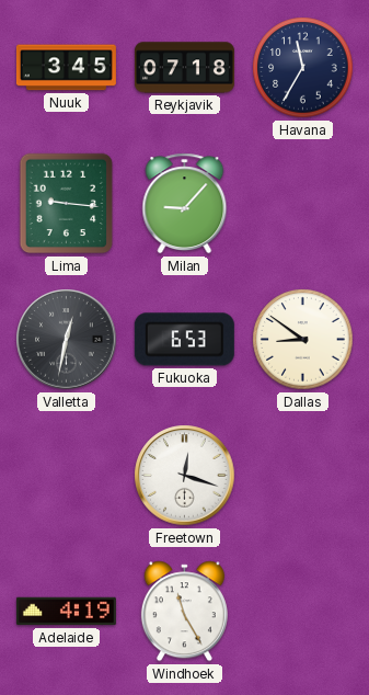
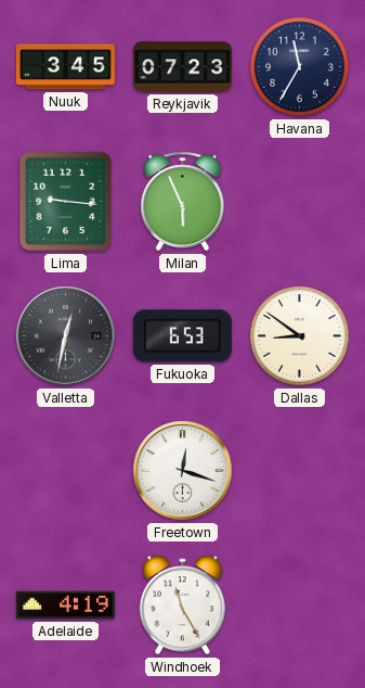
Reykjavik: 07:18 -> 07:23
Milan: 9:07 -> 5:56
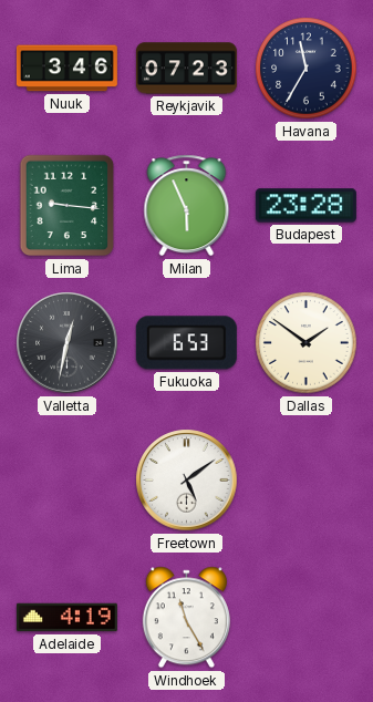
Nuuk: 3:45 -> 3:46
Budapest: none -> 23:28
Dallas: 8:51 -> 1:51
Freetown: 12:18 -> 5:09
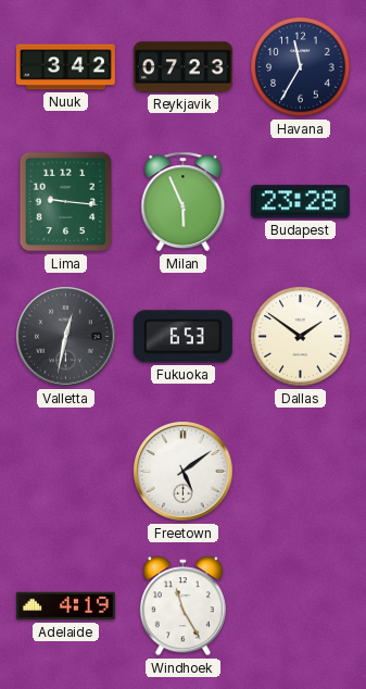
Nuuk: 3:46 -> 3:42
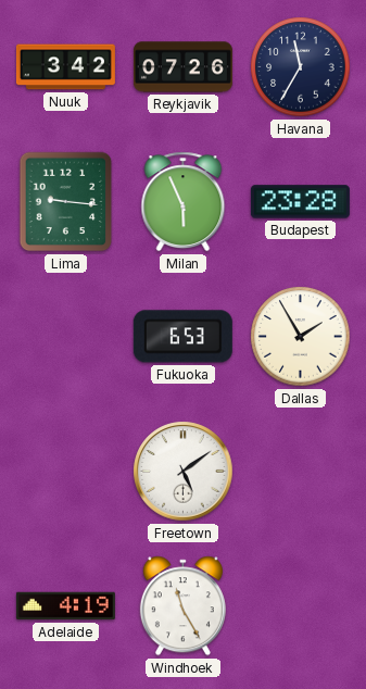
Reykjavik: 07:23 -> 07:26
Valletta: 12:32 -> none
Dallas: 1:51 -> 1:55
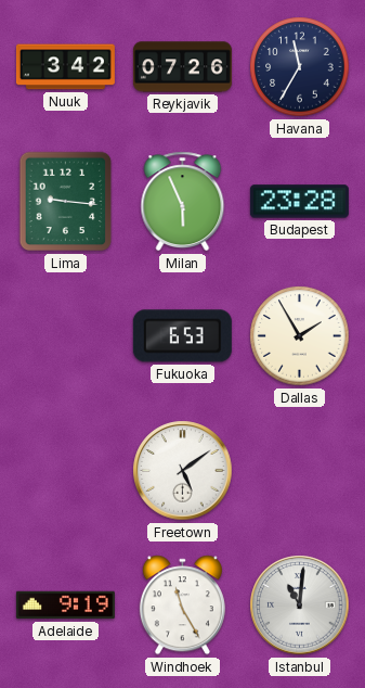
Adelaide: 4:19 -> 9:19
Istanbul: none -> 11:01
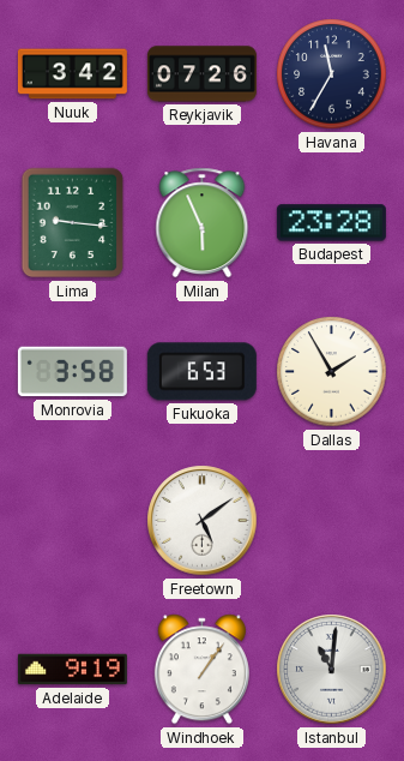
Monrovia: none -> 3:58
Windhoek: 11:25 -> 1:06
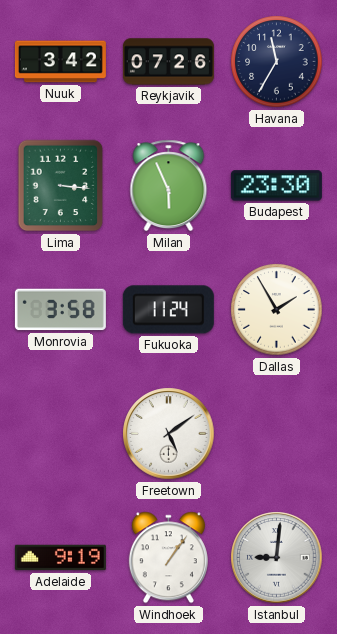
Lima: 9:16 -> 3:16
Budapest: 23:28 -> 23:30
Fukuoka: 6:53 -> 11:24
Istanbul: 11:01 -> 9:01
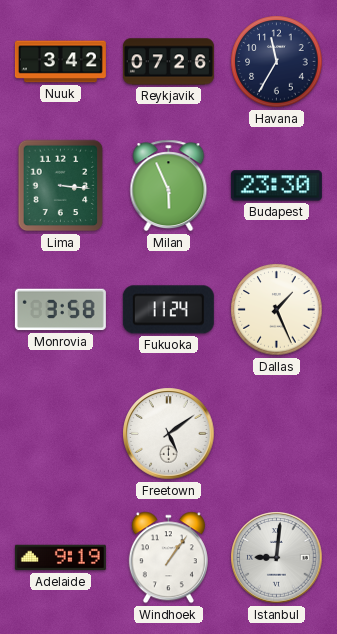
Dallas: 1:55 -> 1:26
